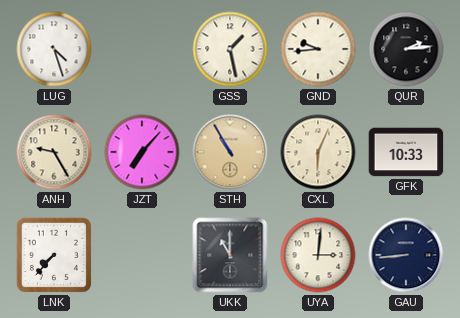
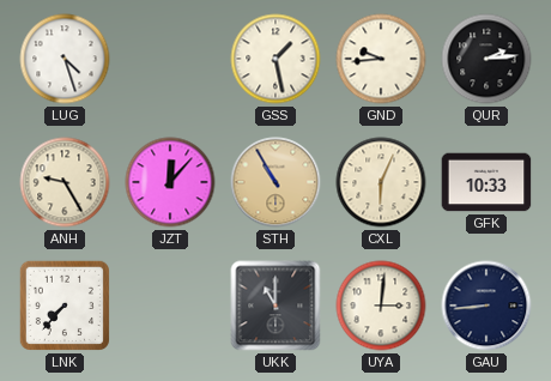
JZT: 7:07 -> 12:07
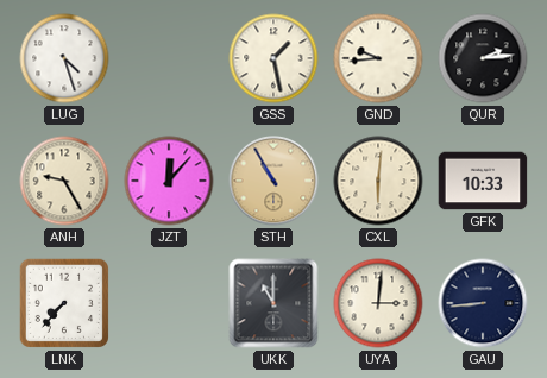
CXL: 6:04 -> 6:01
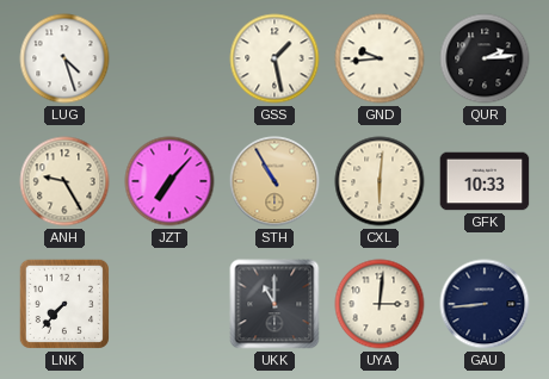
JZT: 12:07 -> 7:07
